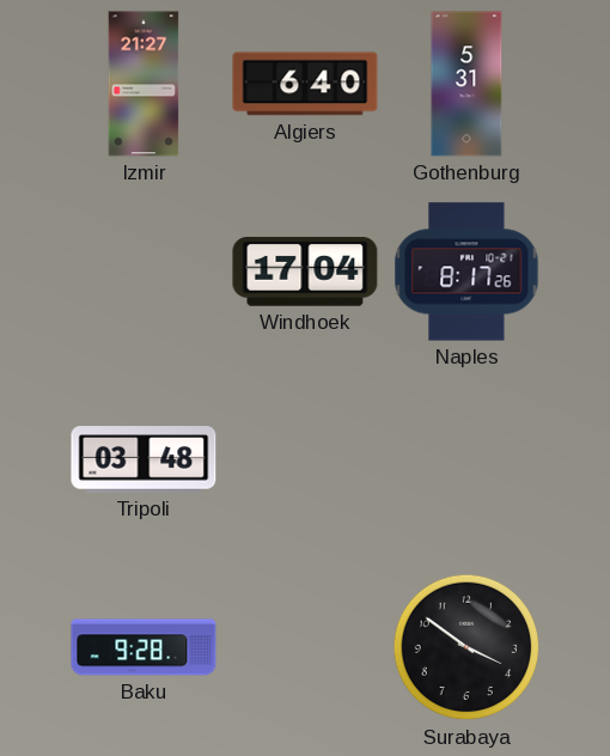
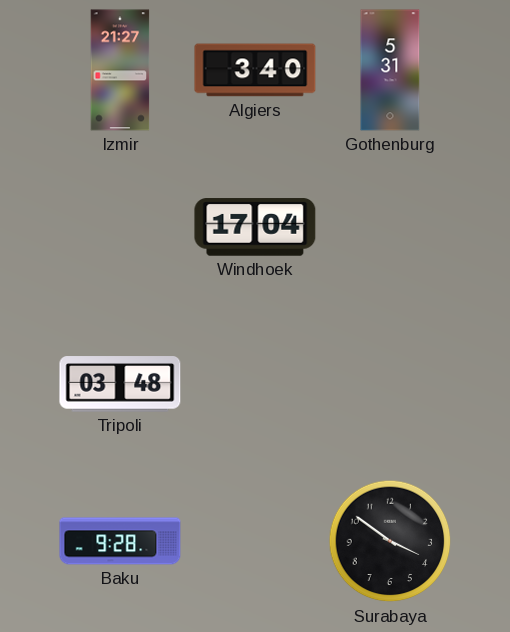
Algiers: 6:40 -> 3:40
Naples: 8:17 -> none
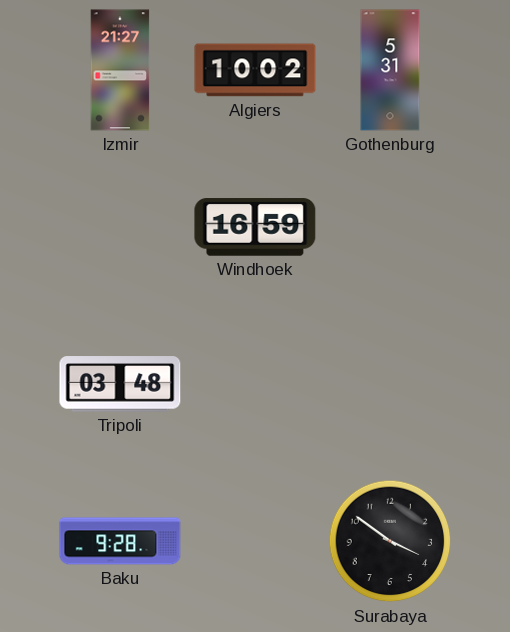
Algiers: 3:40 -> 10:02
Windhoek: 17:04 -> 16:59
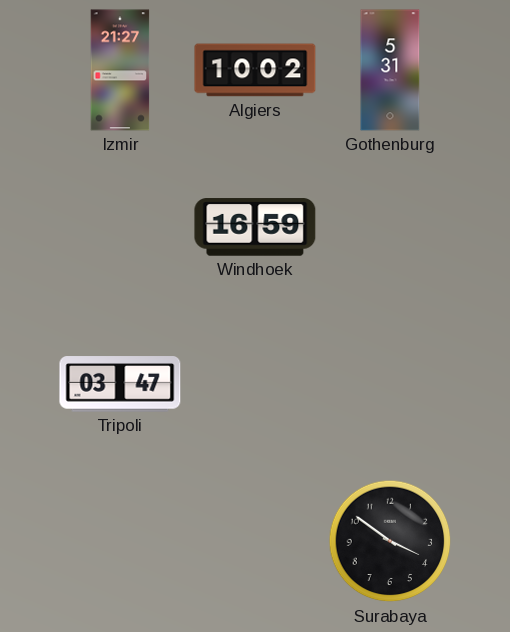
Tripoli: 03:48 -> 03:47
Baku: 9:28 -> none
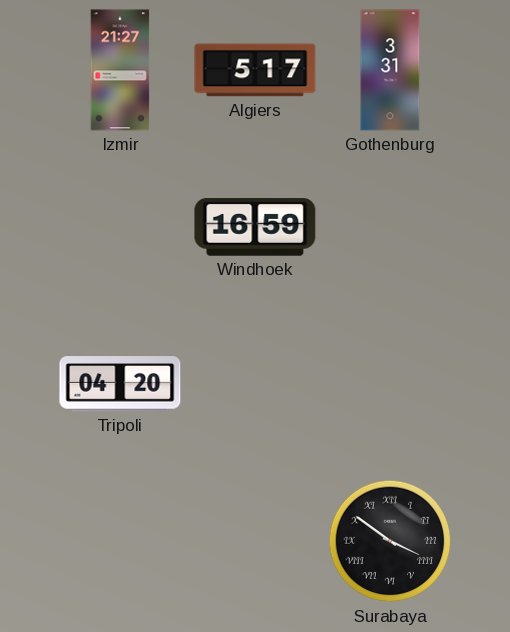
Algiers: 10:02 -> 5:17
Gothenburg: 5:31 -> 3:31
Tripoli: 03:47 -> 04:20
Surabaya numerals: Arabic -> Roman
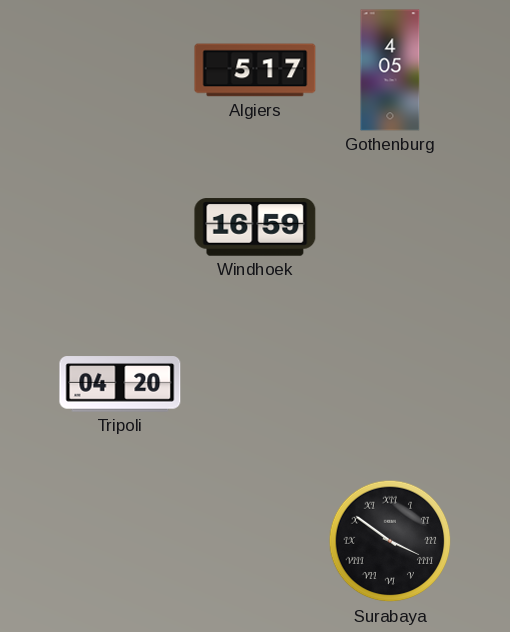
Izmir: 21:27 -> none
Gothenburg: 3:31 -> 4:05
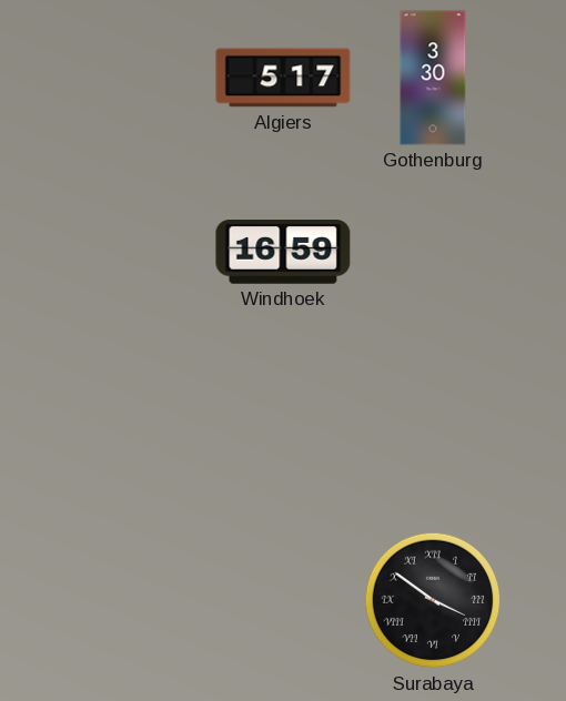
Gothenburg: 4:05 -> 3:30
Tripoli: 04:20 -> none
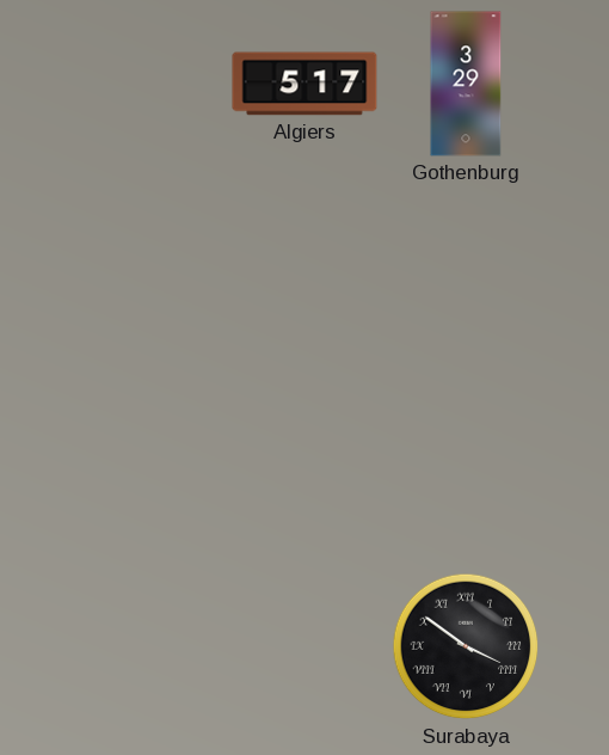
Gothenburg: 3:30 -> 3:29
Windhoek: 16:59 -> none
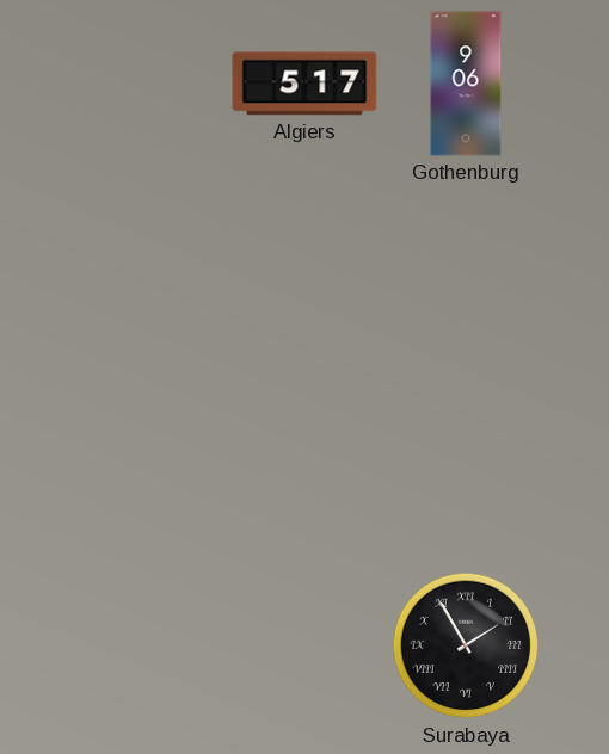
Gothenburg: 3:29 -> 9:06
Surabaya: 3:51 -> 1:55
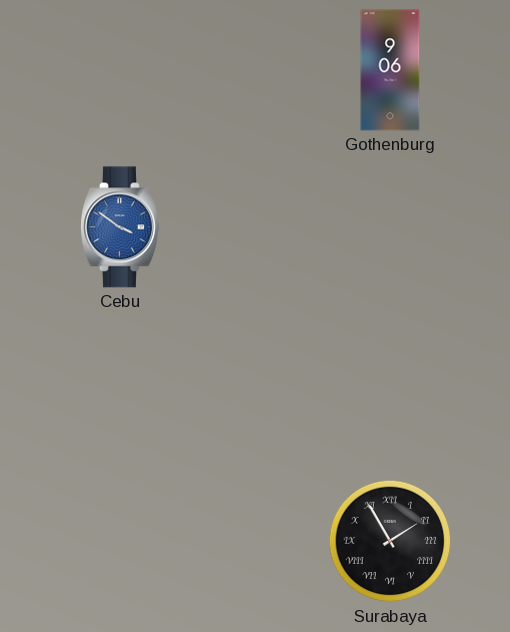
Algiers: 5:17 -> none
Cebu: none -> 3:51
